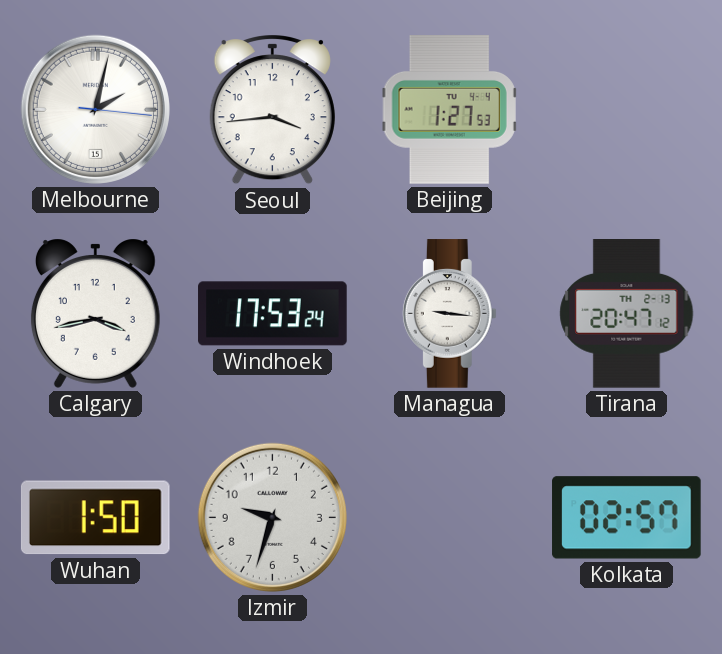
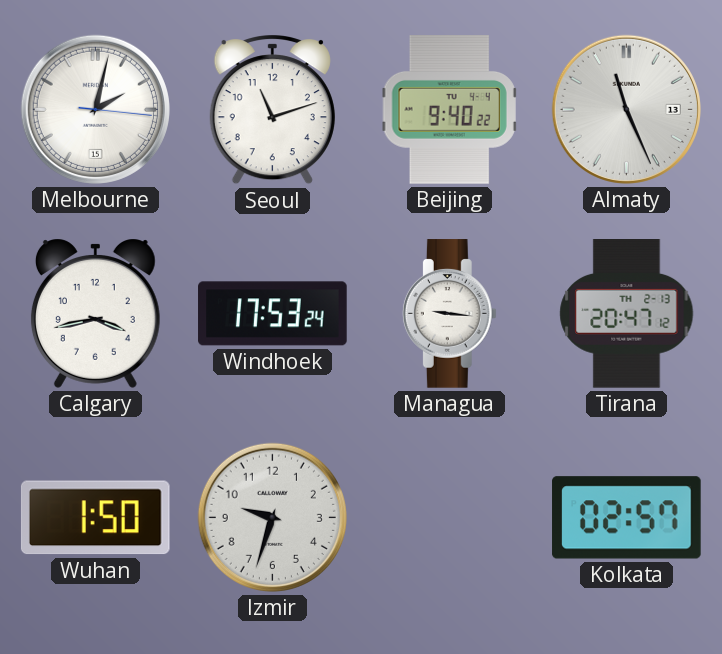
Seoul: 3:44 -> 11:12
Beijing: 1:27 -> 9:40
Almaty: none -> 11:26
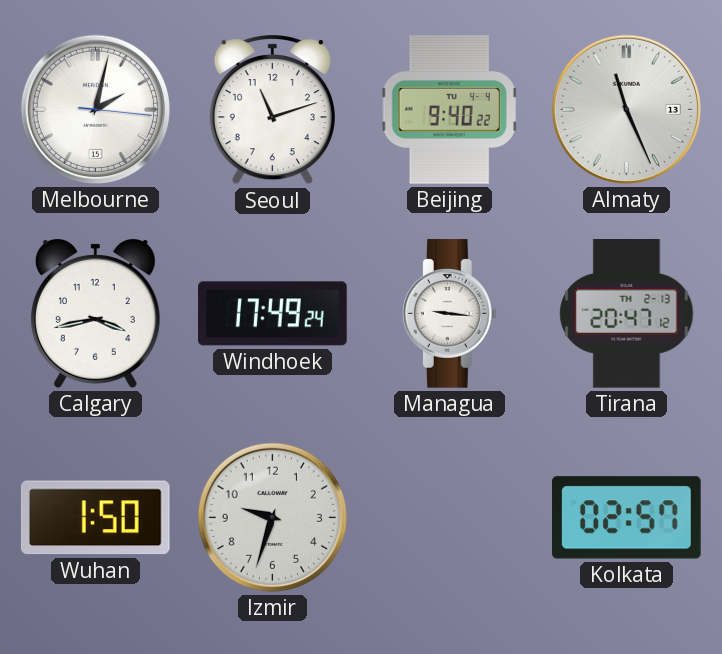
Windhoek: 17:53 -> 17:49
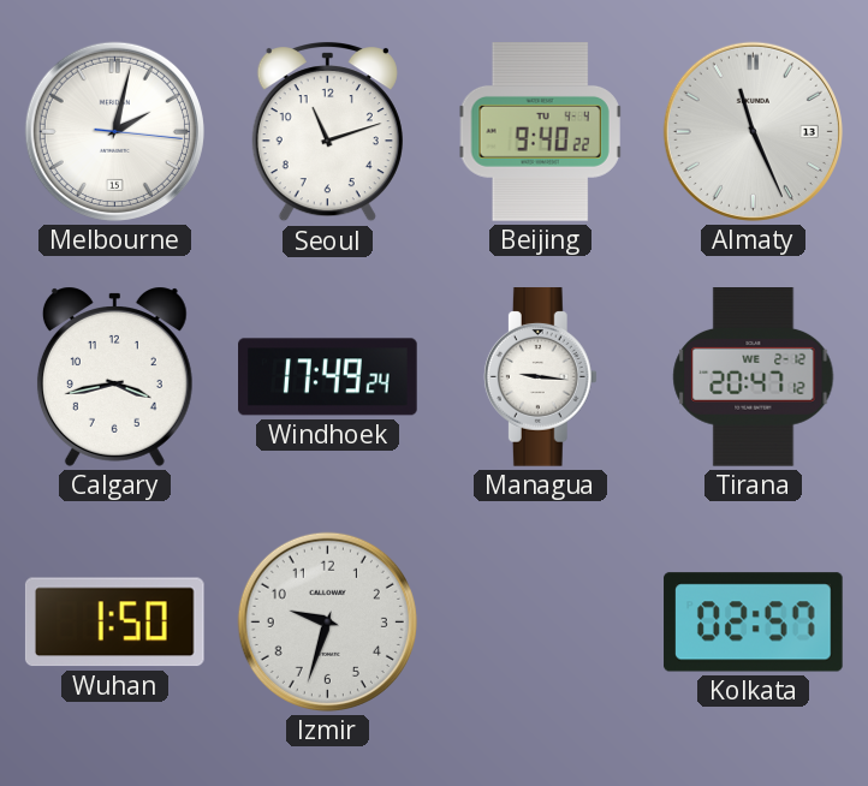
Tirana date: TH 2-13 -> WE 2-12
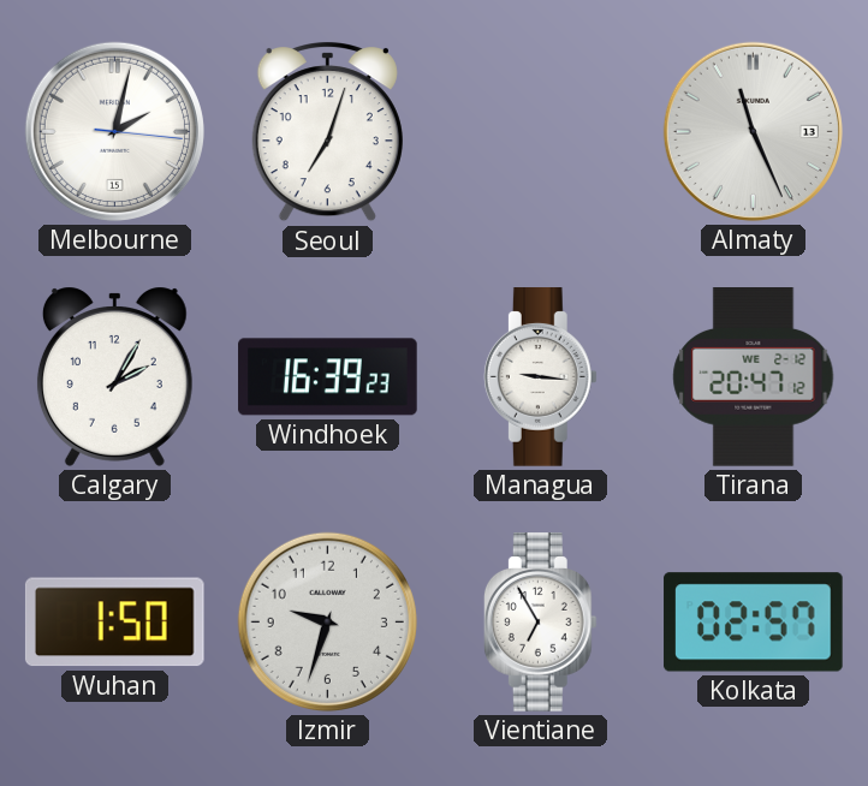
Seoul: 11:12 -> 7:03
Beijing: 9:40 -> none
Calgary: 3:43 -> 2:05
Windhoek: 17:49 -> 16:39
Vientiane: none -> 6:55
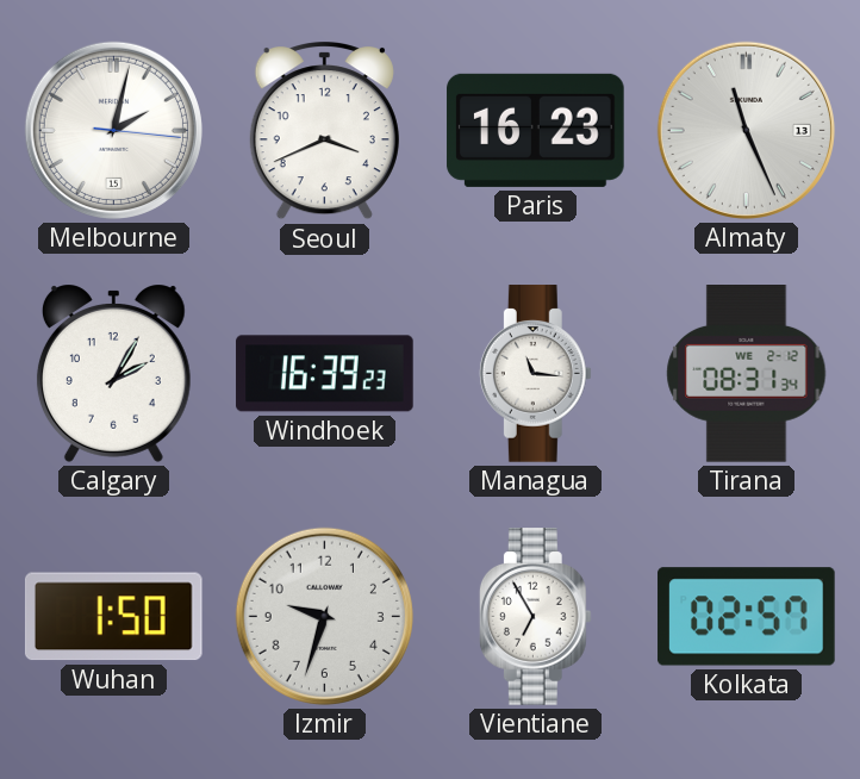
Seoul: 7:03 -> 3:41
Paris: none -> 16:23
Managua: 9:16 -> 11:16
Tirana: 20:47 -> 08:31
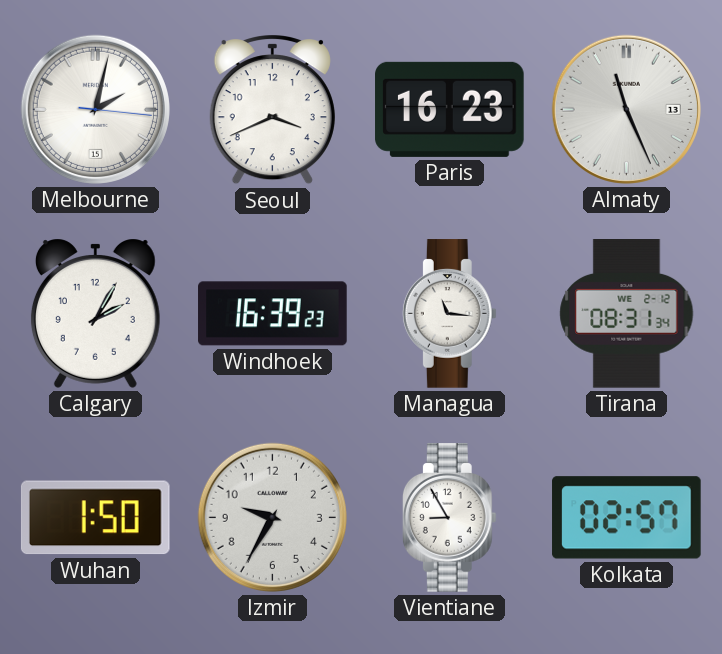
Izmir: 9:33 -> 9:35
Vientiane: 6:55 -> 8:55
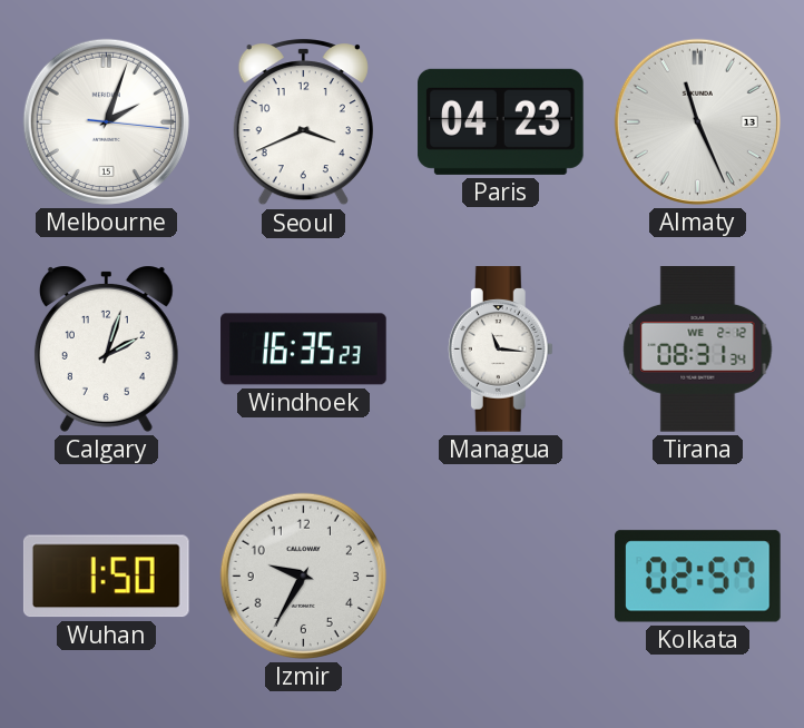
Melbourne: 2:02 -> 2:03
Paris: 16:23 -> 04:23
Calgary: 2:05 -> 2:03
Windhoek: 16:39 -> 16:35
Vientiane: 8:55 -> none
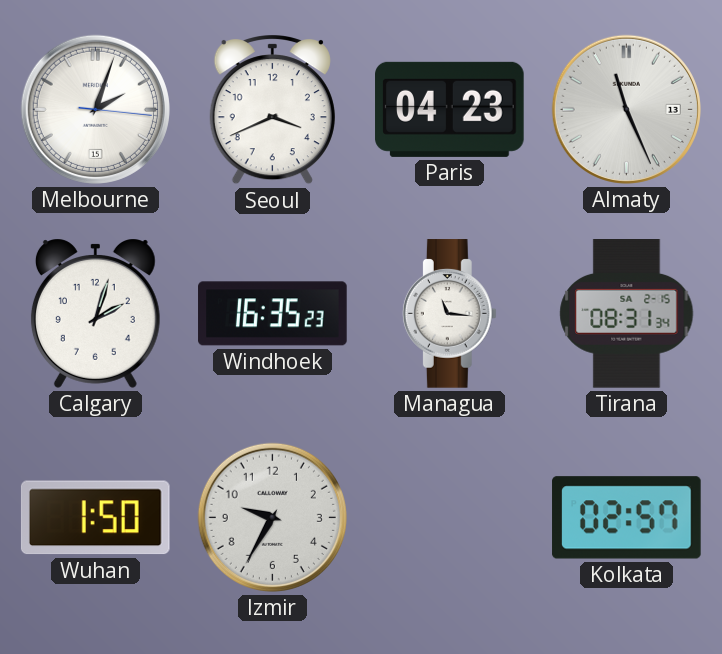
Tirana date: WE 2-12 -> SA 2-15
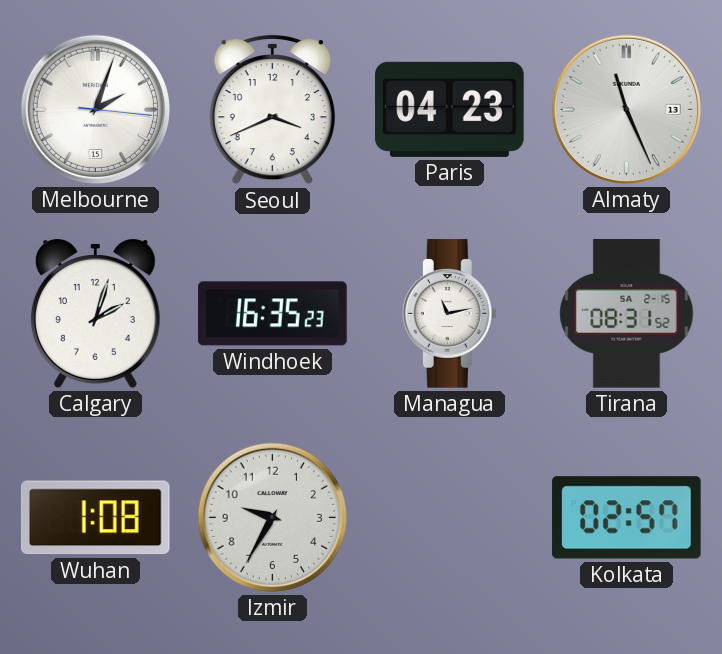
Managua: 11:16 -> 11:13
Tirana: 08:31:34 -> 08:31:52
Wuhan: 1:50 -> 1:08
